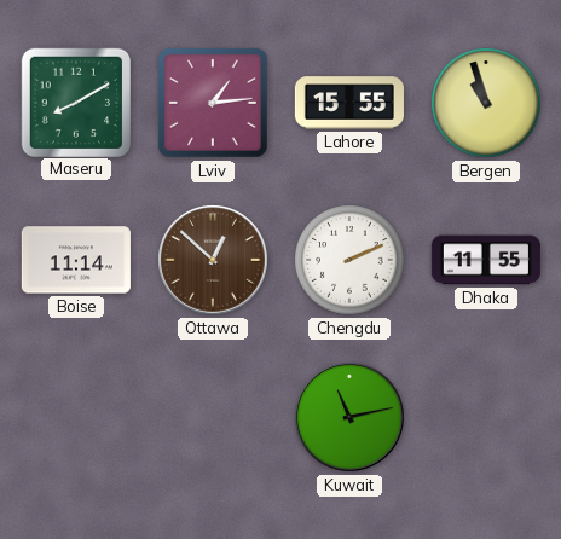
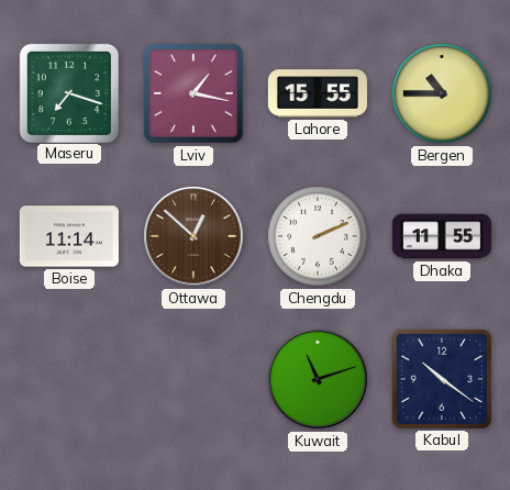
Maseru: 8:10 -> 7:18
Lviv: 1:14 -> 1:17
Bergen: 10:57 -> 10:45
Kuwait: 11:13 -> 11:12
Kabul: none -> 10:21
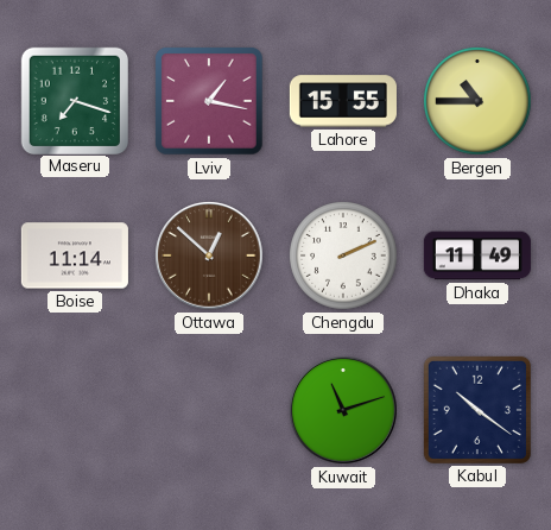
Dhaka: 11:55 -> 11:49
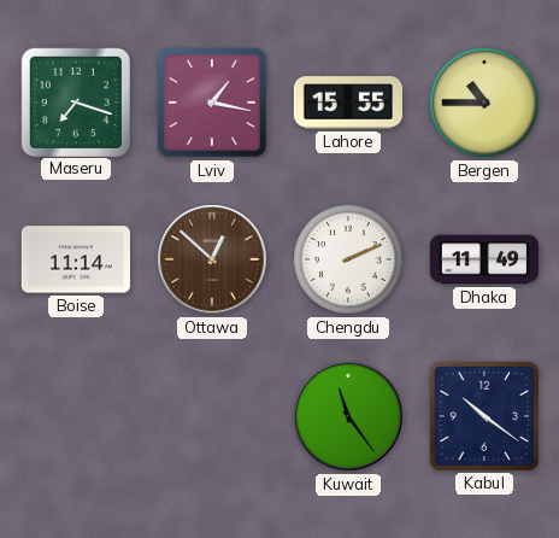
Kuwait: 11:12 -> 11:24
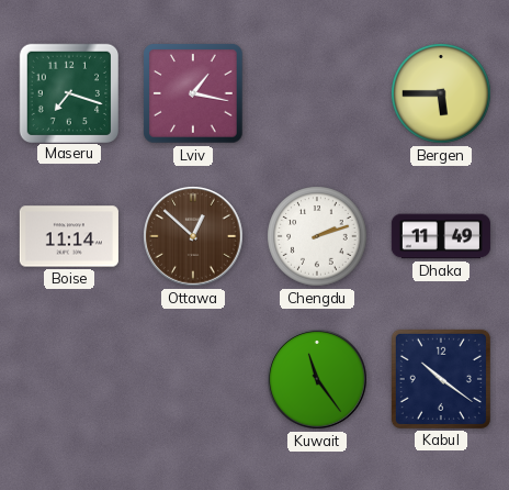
Lahore: 15:55 -> none
Bergen: 10:45 -> 5:45
Chengdu: 2:11 -> 2:12
